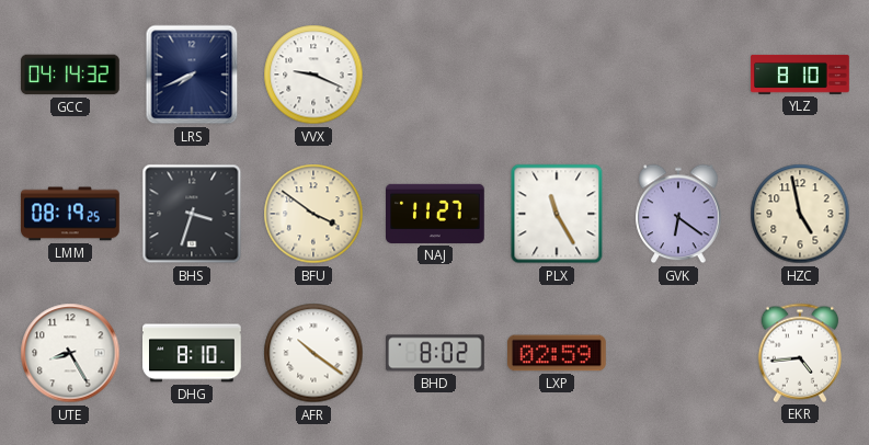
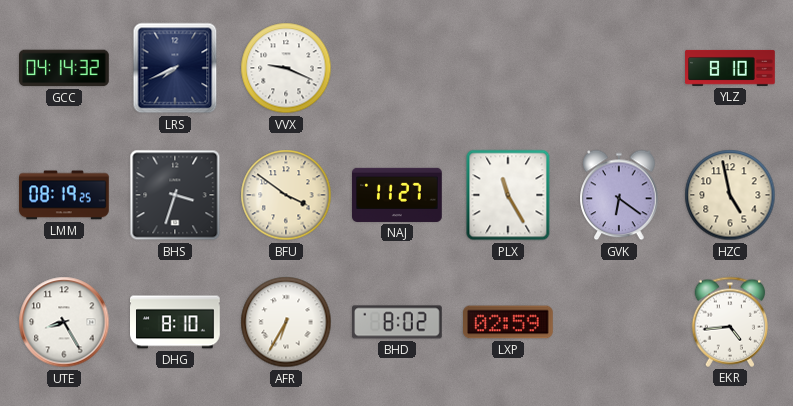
AFR: 10:21 -> 6:35
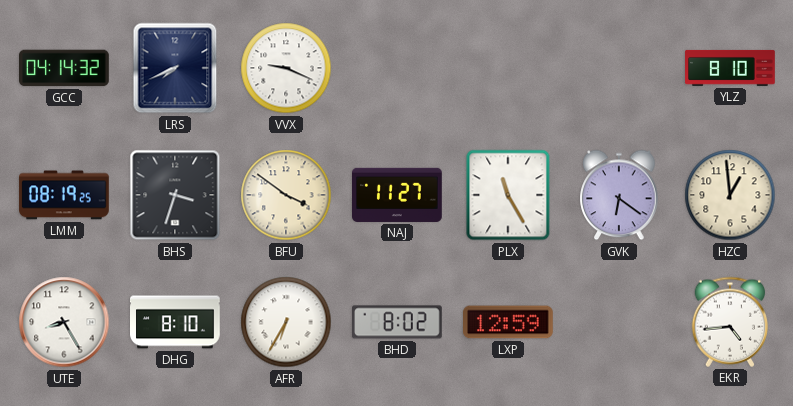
HZC: 4:58 -> 12:59
LXP: 02:59 -> 12:59
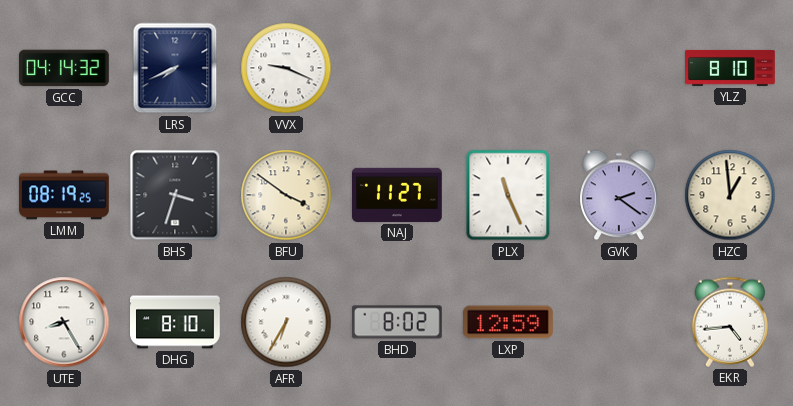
PLX: 11:25 -> 11:26
GVK: 6:21 -> 2:21
